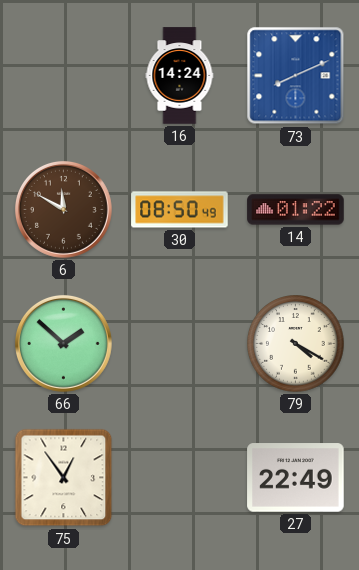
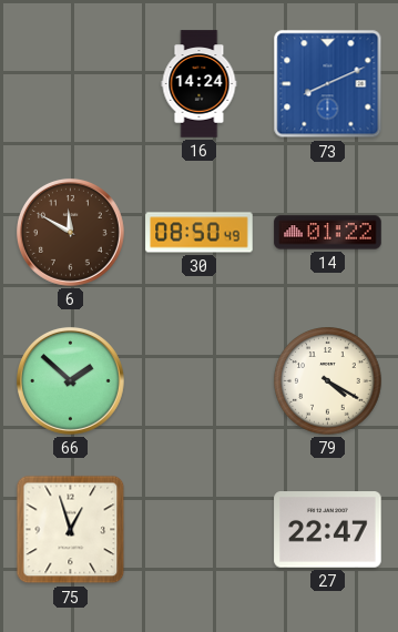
75: 12:54 -> 12:57
27: 22:49 -> 22:47
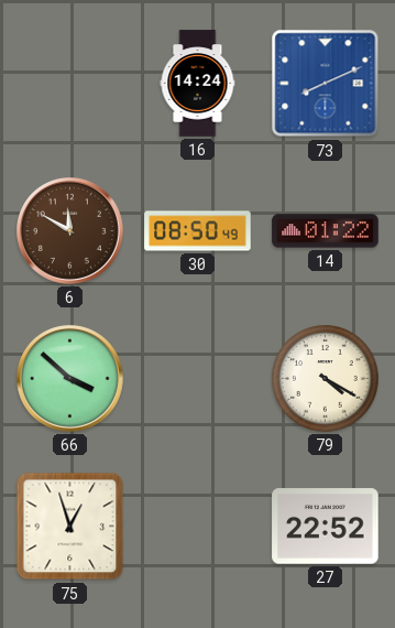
66: 1:52 -> 3:52
27: 22:47 -> 22:52
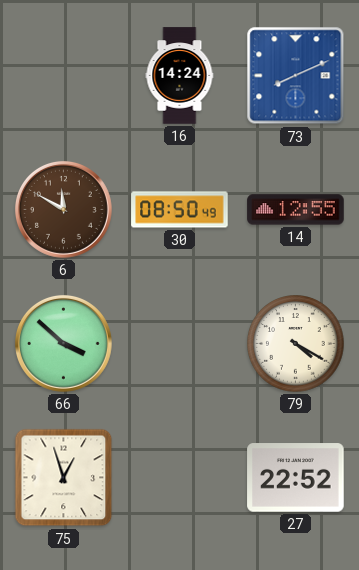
14: 01:22 -> 12:55
